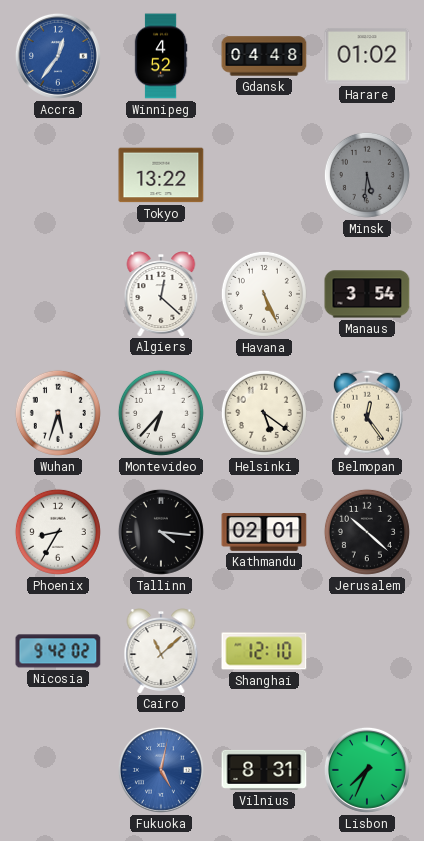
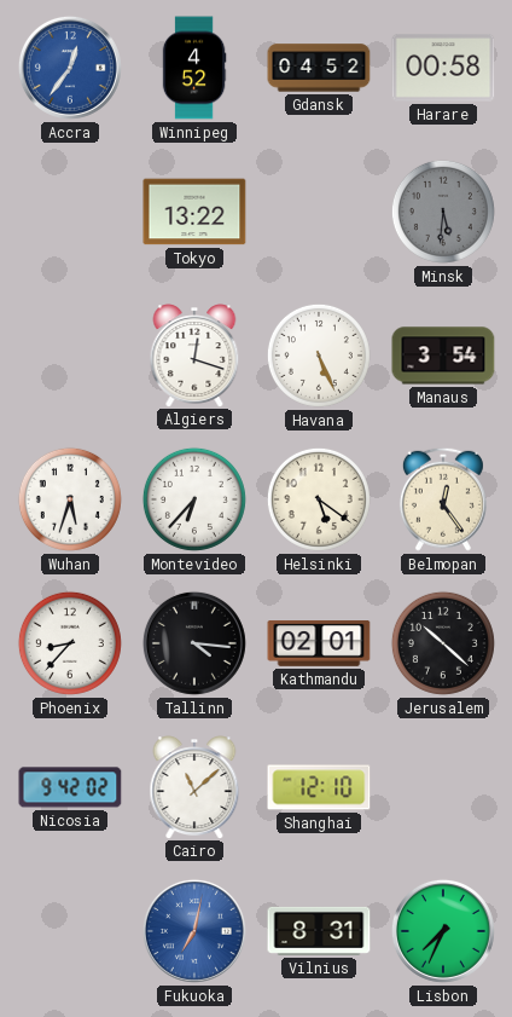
Gdansk: 04:48 -> 04:52
Harare: 01:02 -> 00:58
Algiers: 12:22 -> 12:18
Phoenix: 8:35 -> 8:37
Fukuoka: 5:02 -> 7:02
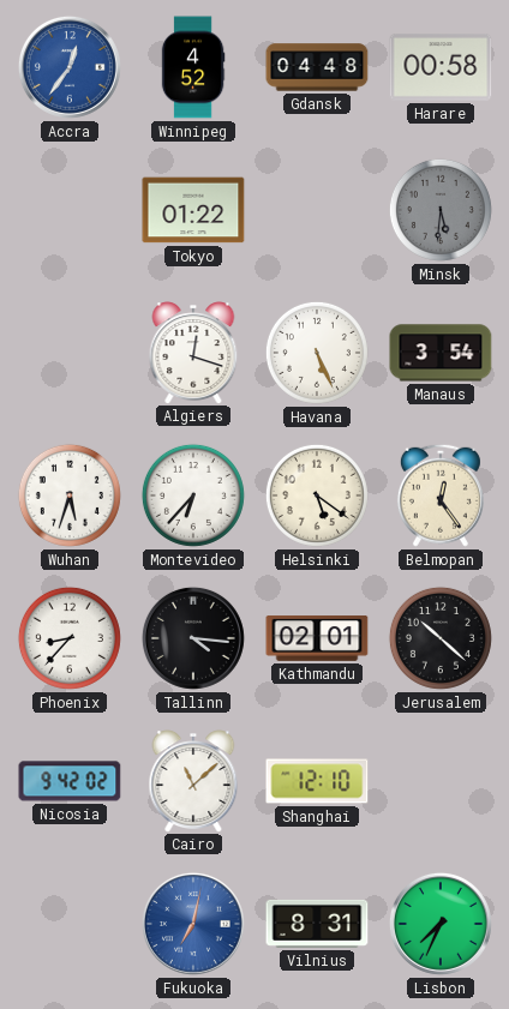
Gdansk: 04:52 -> 04:48
Tokyo: 13:22 -> 01:22
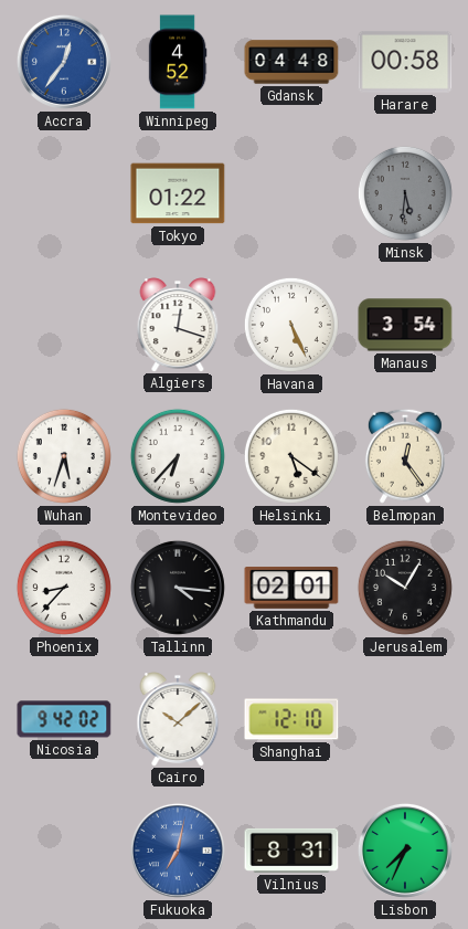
Jerusalem: 10:22 -> 10:05
Cairo: 11:08 -> 10:08
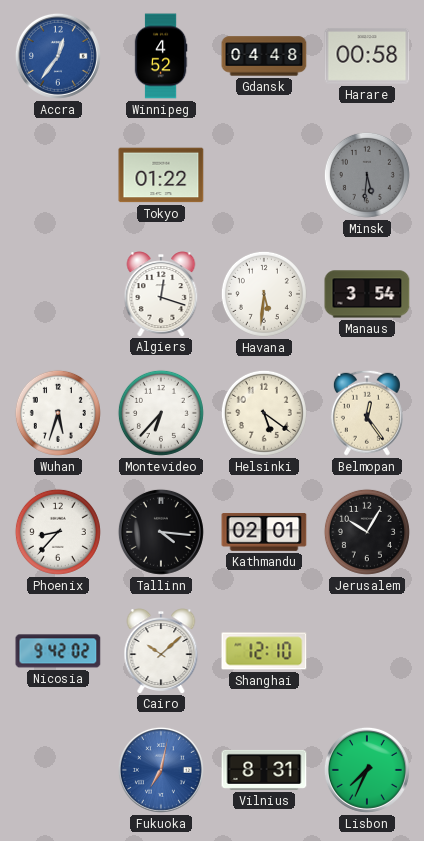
Havana: 5:26 -> 5:31
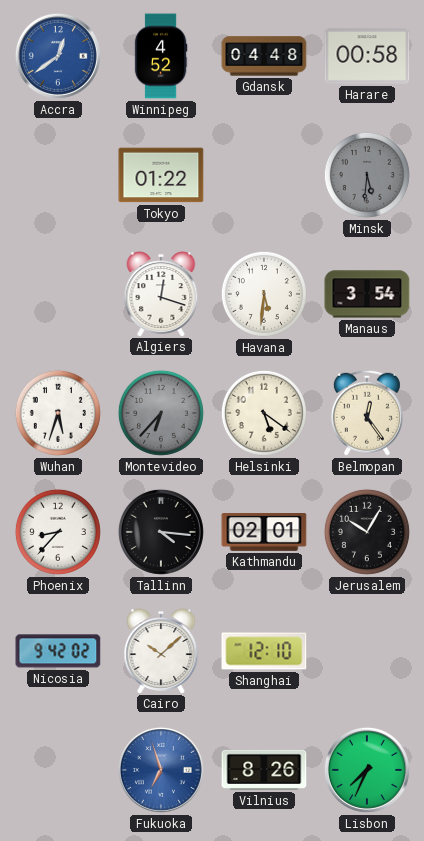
Accra: 12:36 -> 12:39
Montevideo dial: white -> grey
Fukuoka: 7:02 -> 6:57
Vilnius: 8:31 -> 8:26
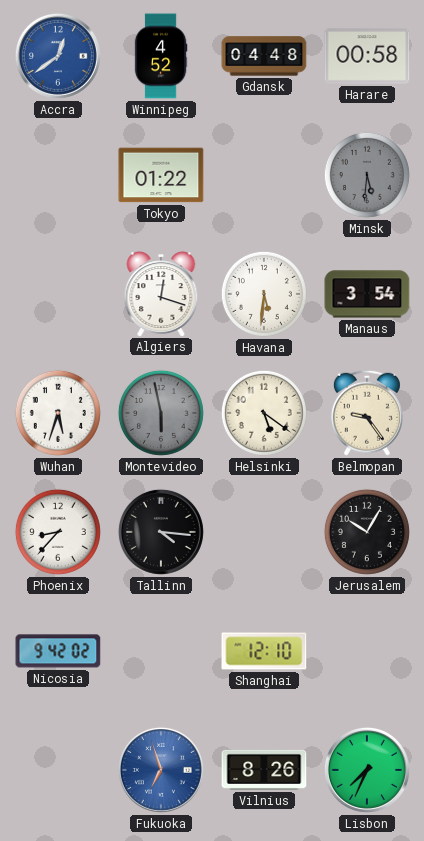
Montevideo: 6:37 -> 5:58
Belmopan: 12:24 -> 9:24
Kathmandu: 02:01 -> none
Cairo: 10:08 -> none
